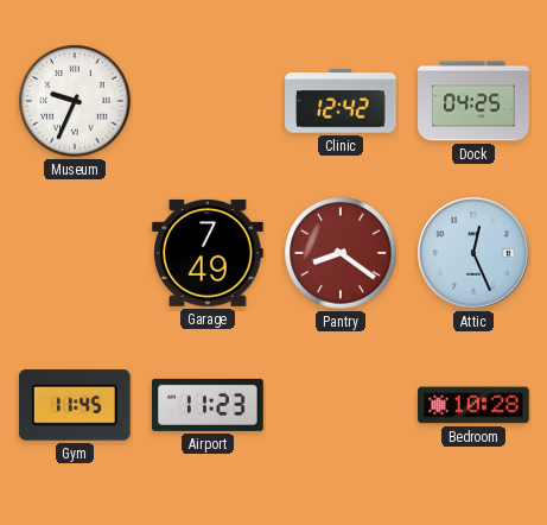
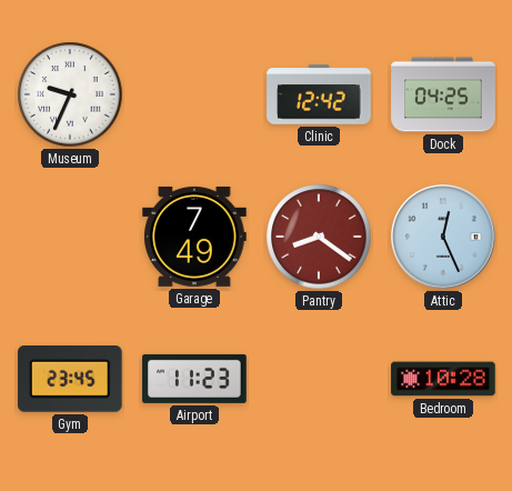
Gym: 11:45 -> 23:45
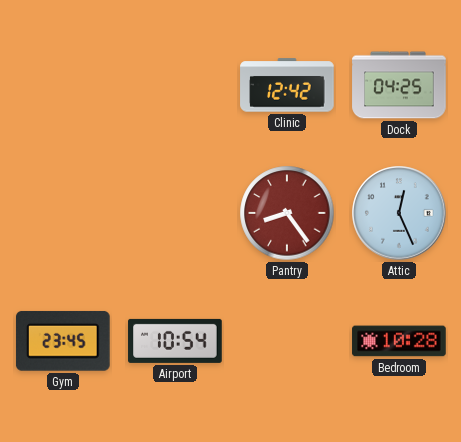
Museum: 9:34 -> none
Garage: 7:49 -> none
Pantry: 8:21 -> 8:24
Airport: 11:23 -> 10:54
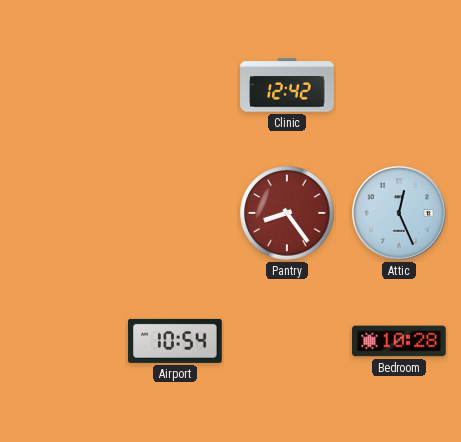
Dock: 04:25 -> none
Gym: 23:45 -> none
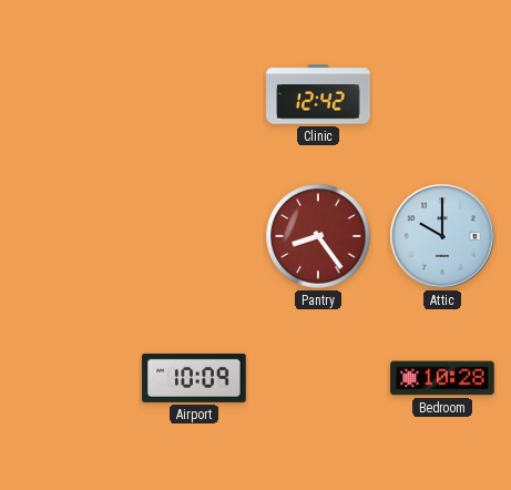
Attic: 12:26 -> 10:00
Airport: 10:54 -> 10:09
